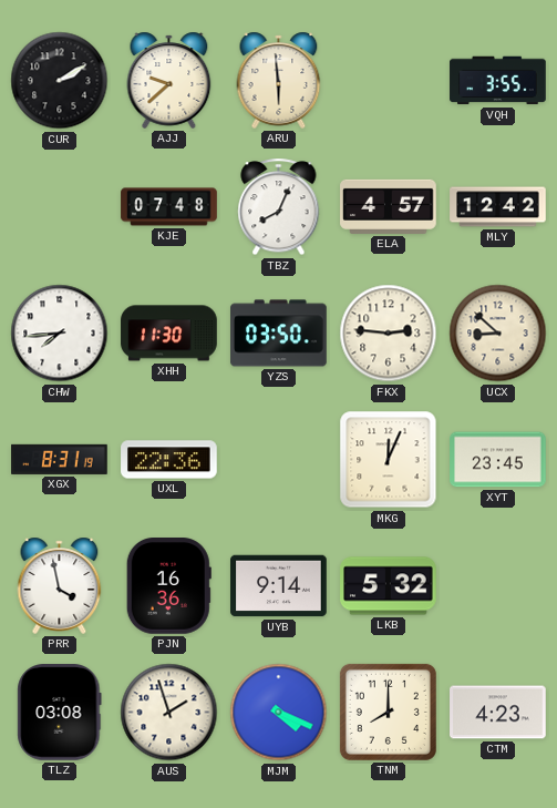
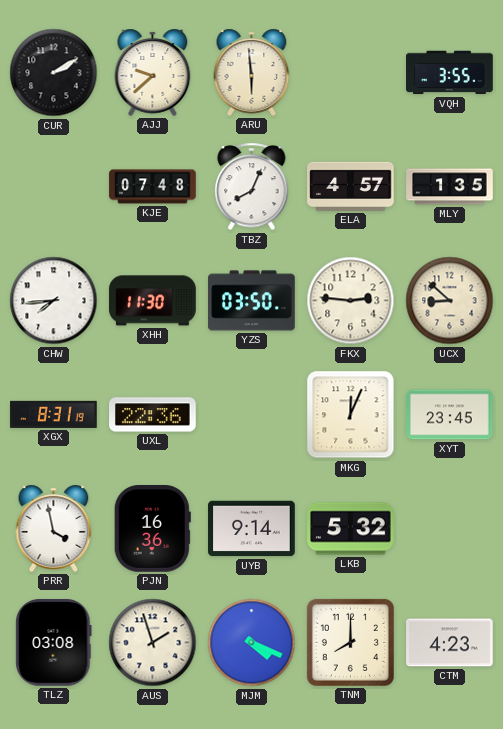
MLY: 12:42 -> 1:35
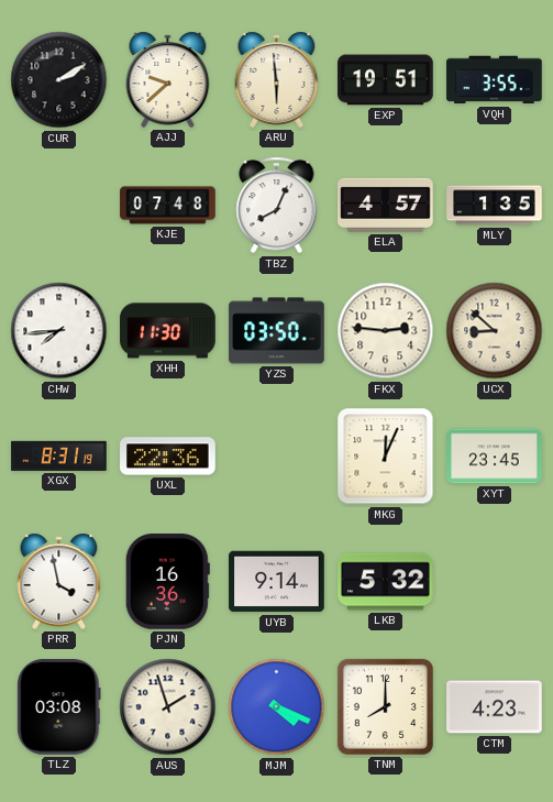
EXP: none -> 19:51
